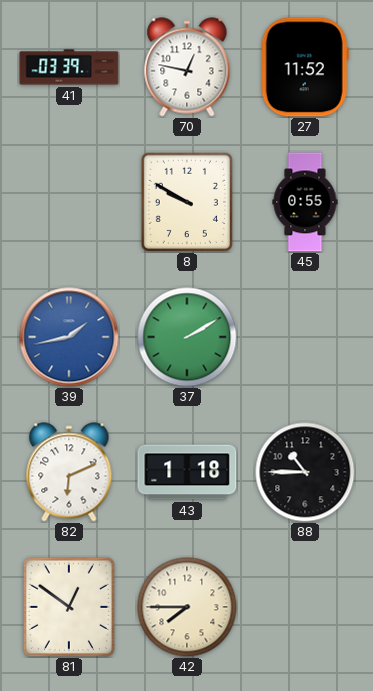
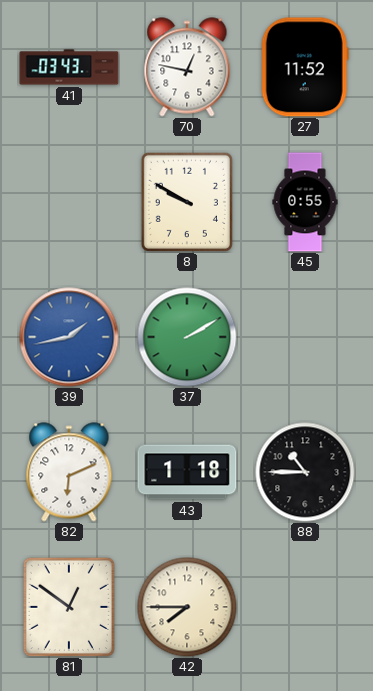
41: 03:39 -> 03:43
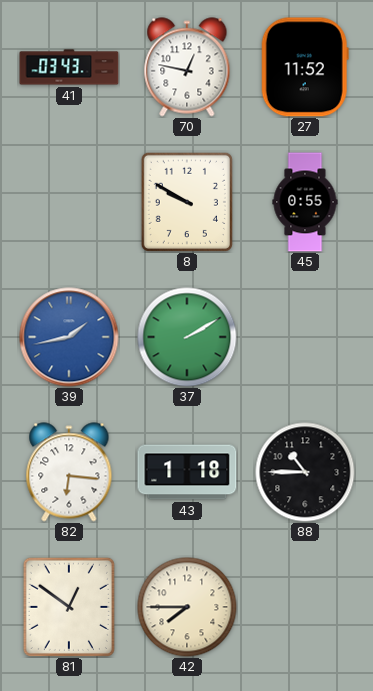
82: 6:11 -> 6:16
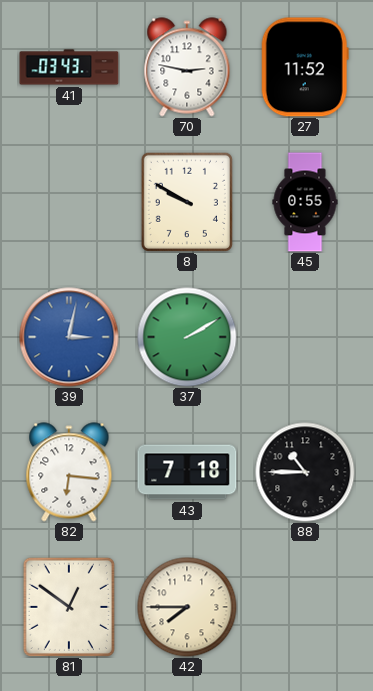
70: 12:47 -> 2:47
39: 1:43 -> 3:02
43: 1:18 -> 7:18
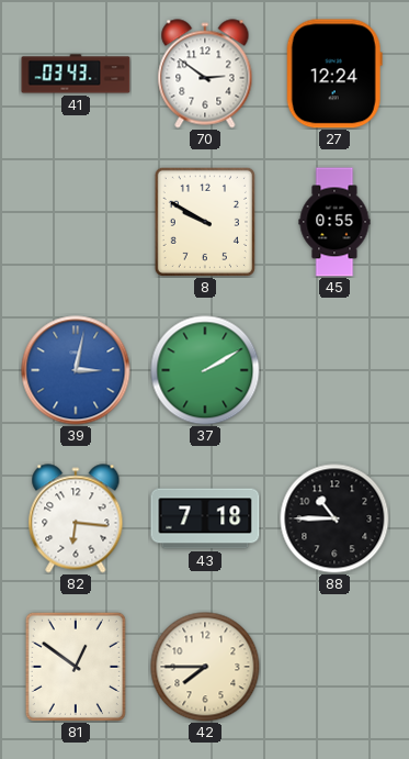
70: 2:47 -> 2:51
27: 11:52 -> 12:24
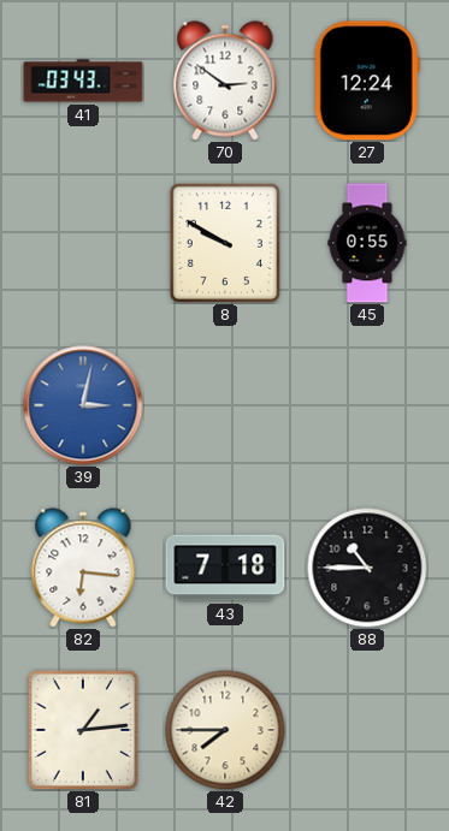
37: 2:10 -> none
81: 12:51 -> 1:14
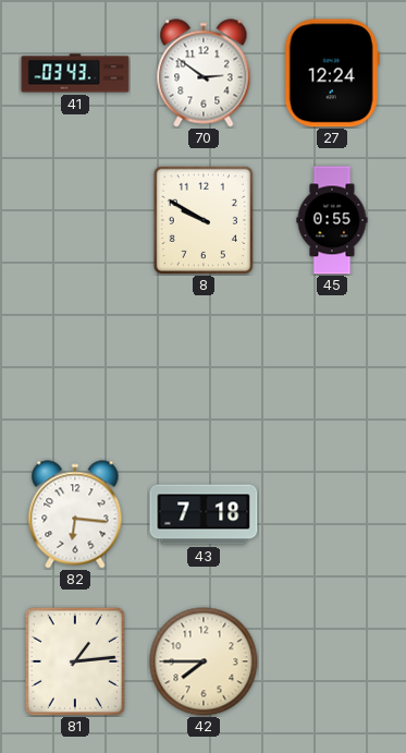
39: 3:02 -> none
88: 10:45 -> none
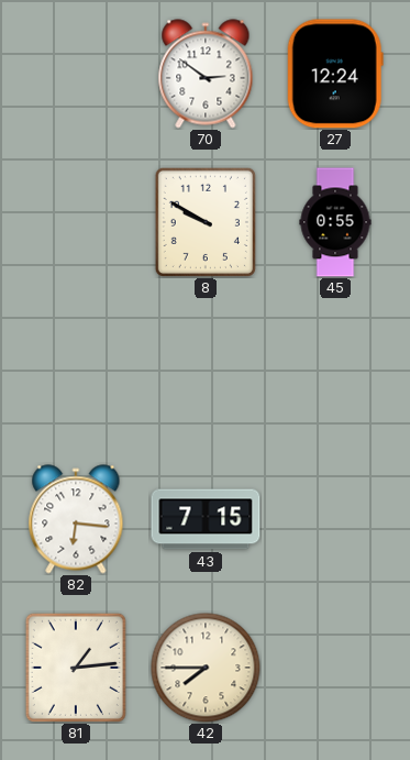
41: 03:43 -> none
43: 7:18 -> 7:15
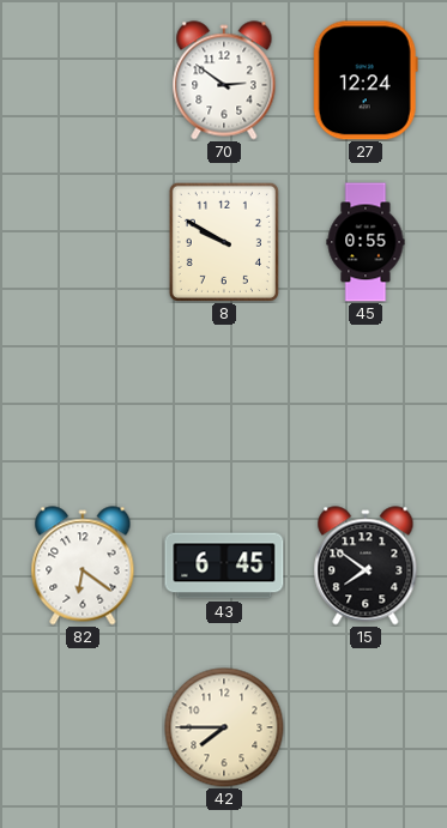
82: 6:16 -> 6:21
43: 7:15 -> 6:45
15: none -> 7:51
81: 1:14 -> none
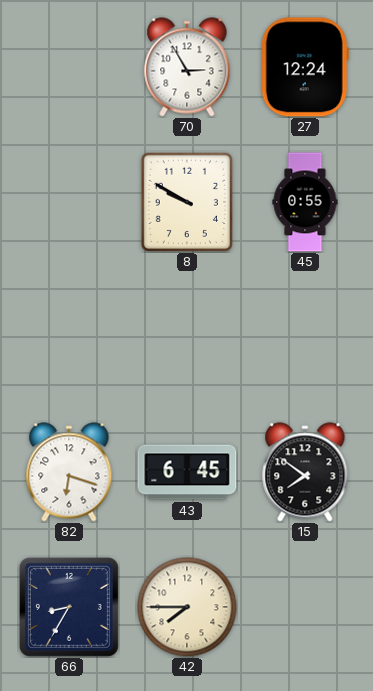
70: 2:51 -> 2:55
82: 6:21 -> 6:18
66: none -> 8:35
